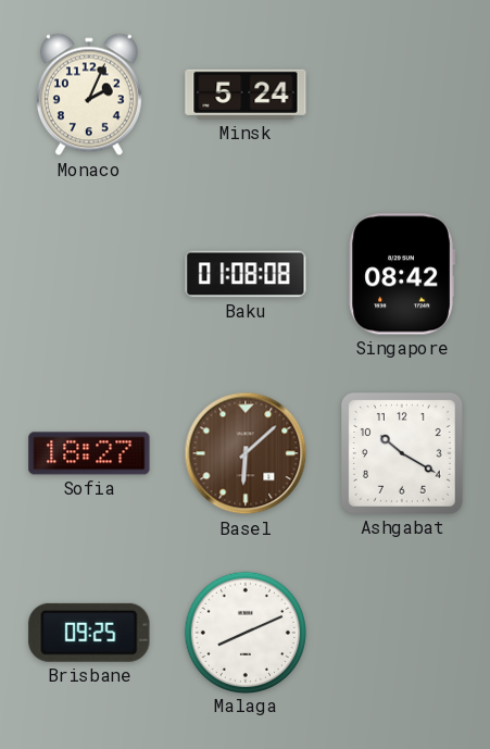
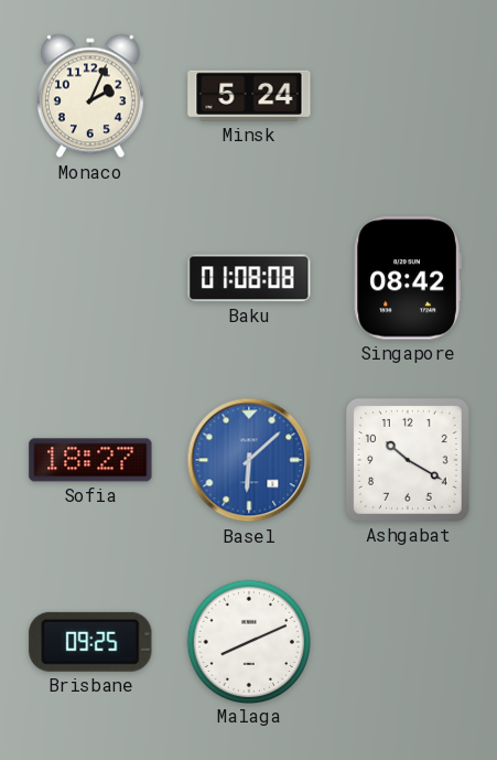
Basel dial: brown -> blue
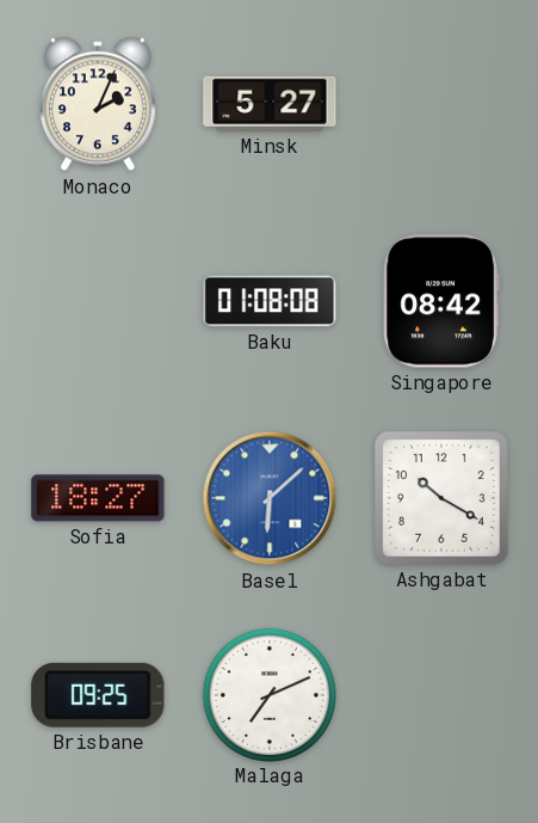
Minsk: 5:24 -> 5:27
Malaga: 8:11 -> 7:11
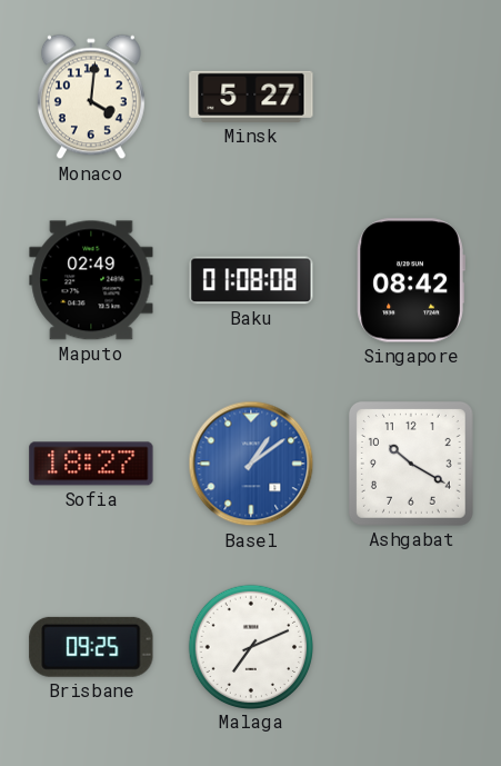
Monaco: 2:04 -> 4:01
Maputo: none -> 02:49
Basel: 6:08 -> 1:09
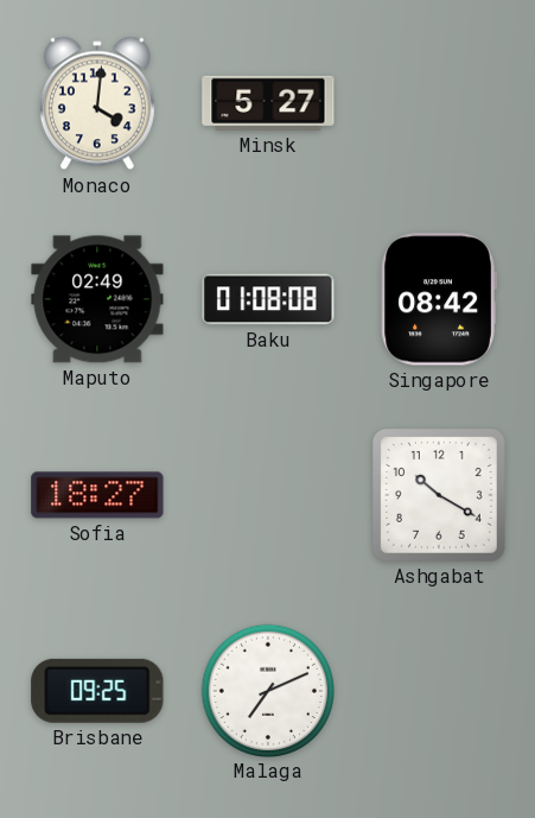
Basel: 1:09 -> none
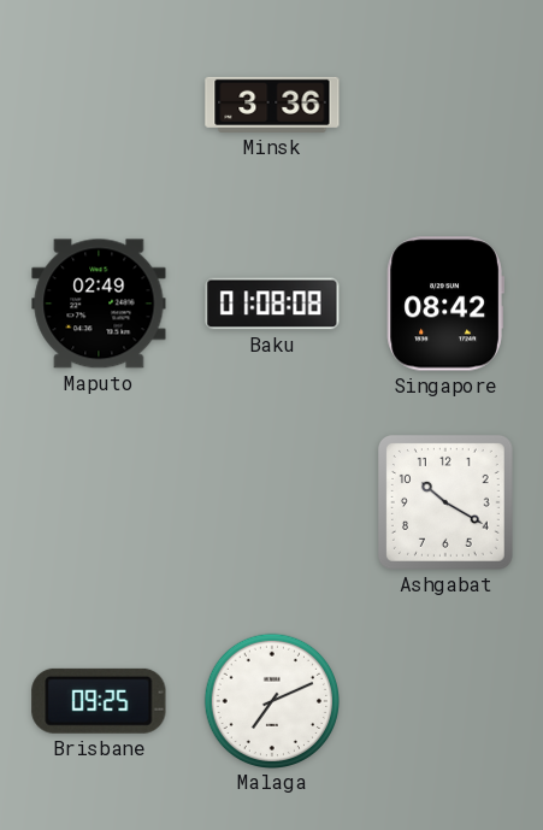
Monaco: 4:01 -> none
Minsk: 5:27 -> 3:36
Sofia: 18:27 -> none
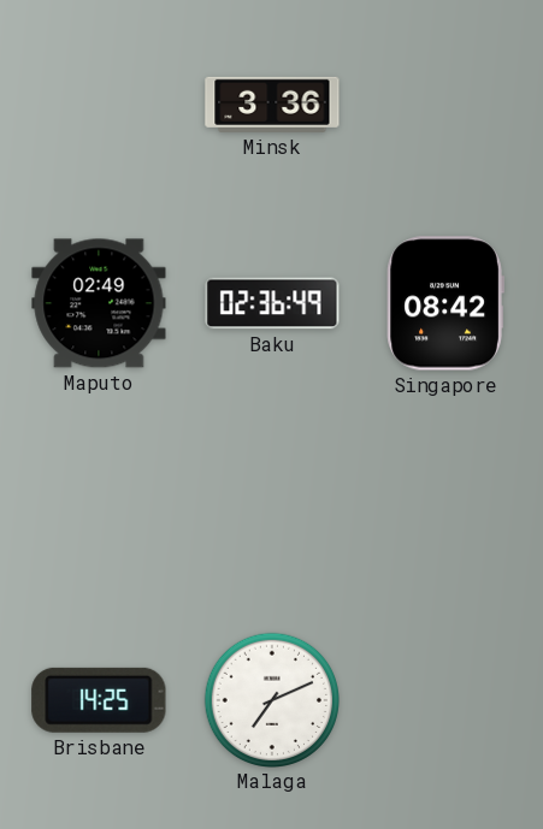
Baku: 01:08 -> 02:36
Ashgabat: 10:20 -> none
Brisbane: 09:25 -> 14:25
